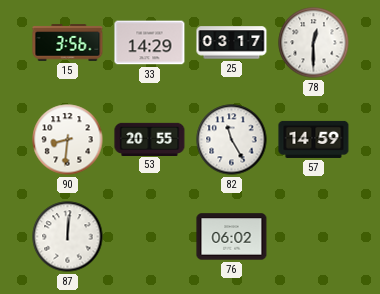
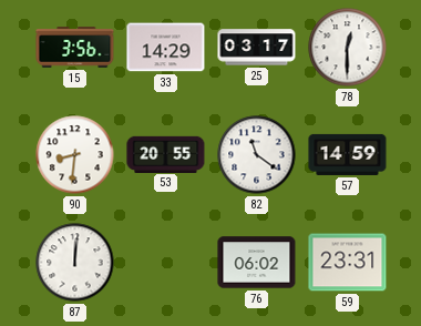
82: 11:25 -> 11:21
59: none -> 23:31
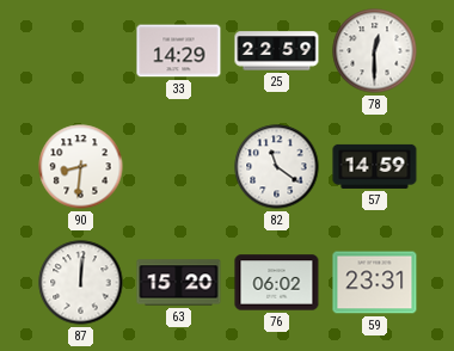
15: 3:56 -> none
25: 03:17 -> 22:59
53: 20:55 -> none
63: none -> 15:20
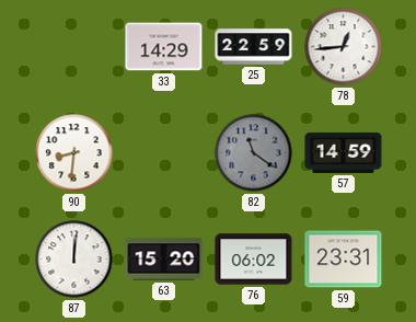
78: 12:30 -> 12:44
82 dial: white -> grey
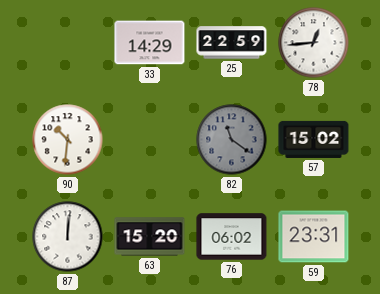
90: 8:31 -> 10:31
57: 14:59 -> 15:02
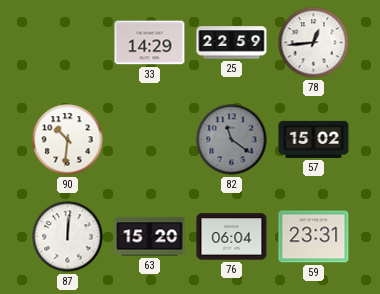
76: 06:02 -> 06:04
